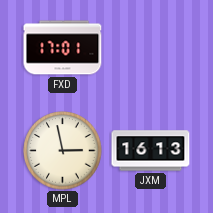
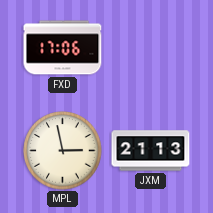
FXD: 17:01 -> 17:06
JXM: 16:13 -> 21:13
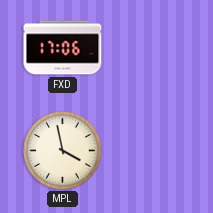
MPL: 2:58 -> 3:58
JXM: 21:13 -> none
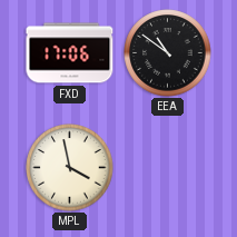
EEA: none -> 10:51
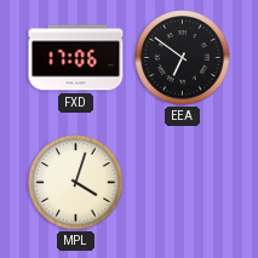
EEA: 10:51 -> 6:51
MPL: 3:58 -> 4:03
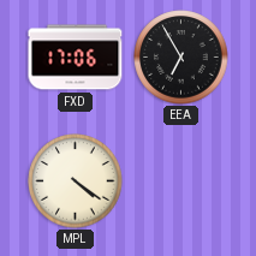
EEA: 6:51 -> 6:55
MPL: 4:03 -> 4:21
